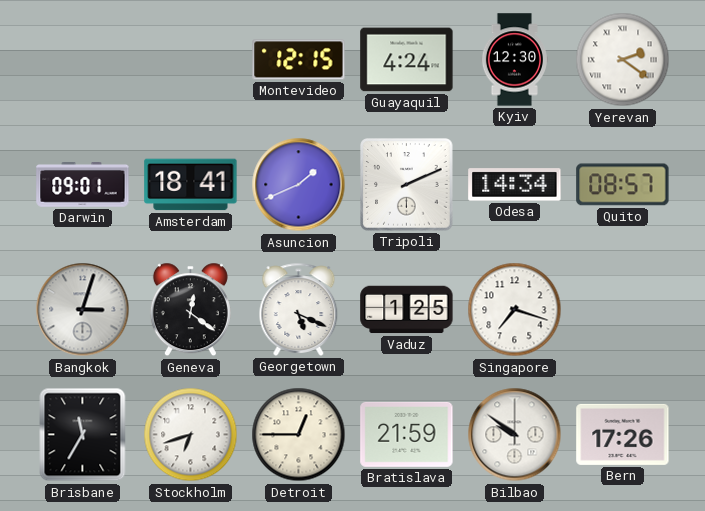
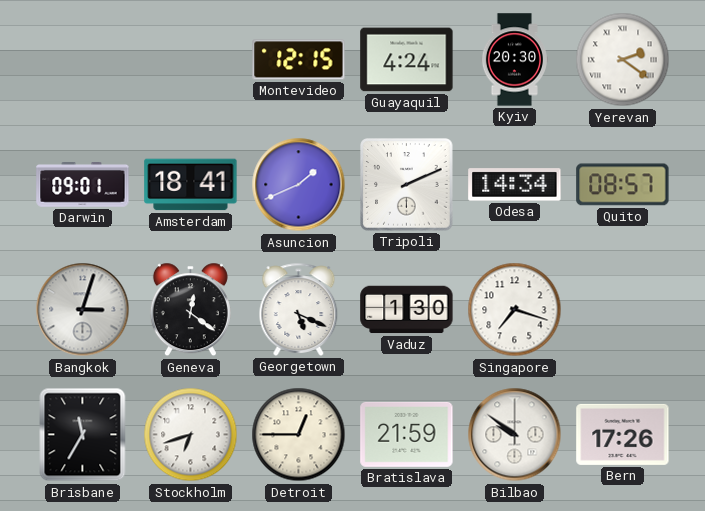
Kyiv: 12:30 -> 20:30
Vaduz: 1:25 -> 1:30
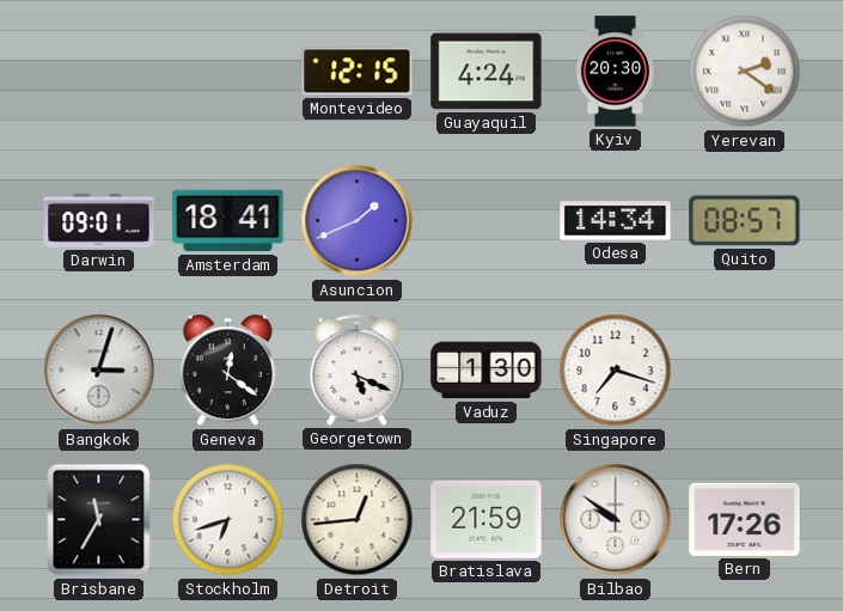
Tripoli: 2:11 -> none
Detroit: 12:45 -> 12:44
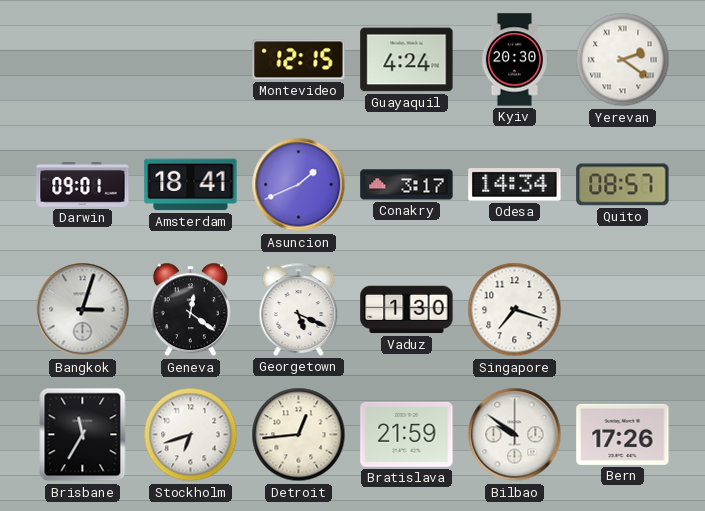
Conakry: none -> 3:17
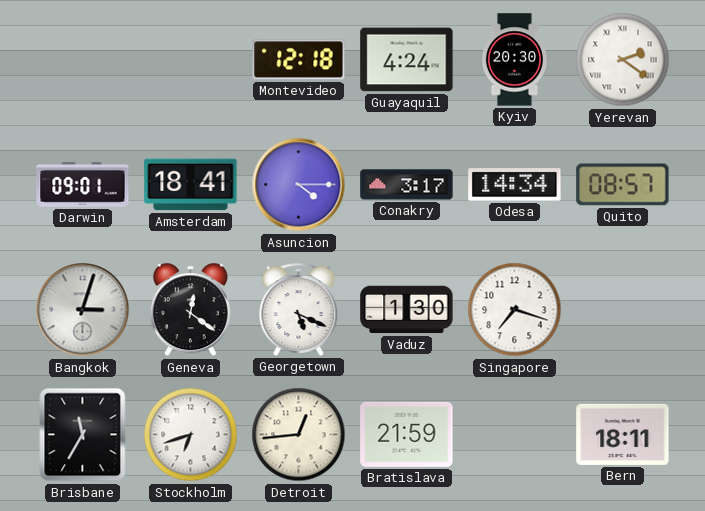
Montevideo: 12:15 -> 12:18
Asuncion: 1:41 -> 4:15
Bilbao: 9:51 -> none
Bern: 17:26 -> 18:11
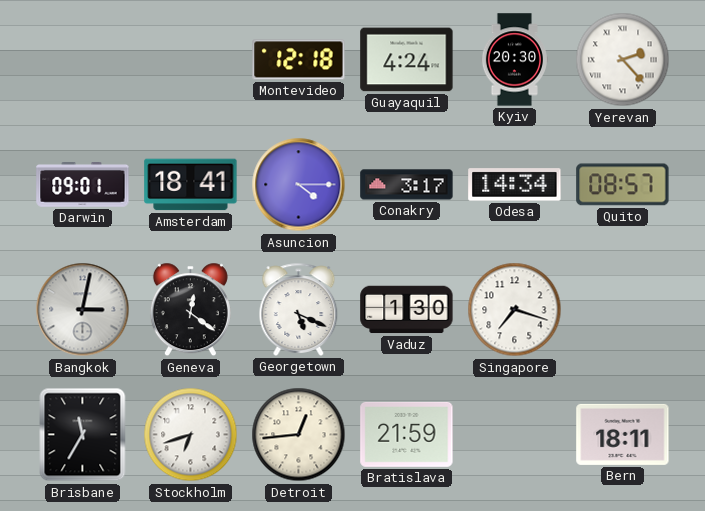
Yerevan: 2:21 -> 2:23
Bangkok: 3:03 -> 3:02
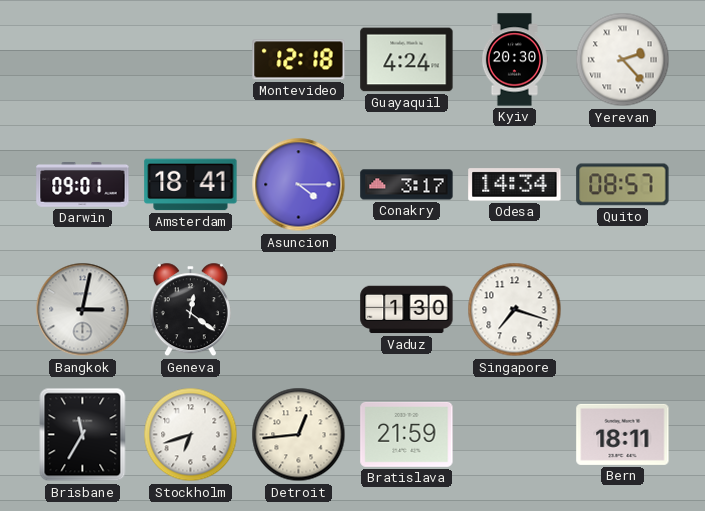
Georgetown: 5:19 -> none
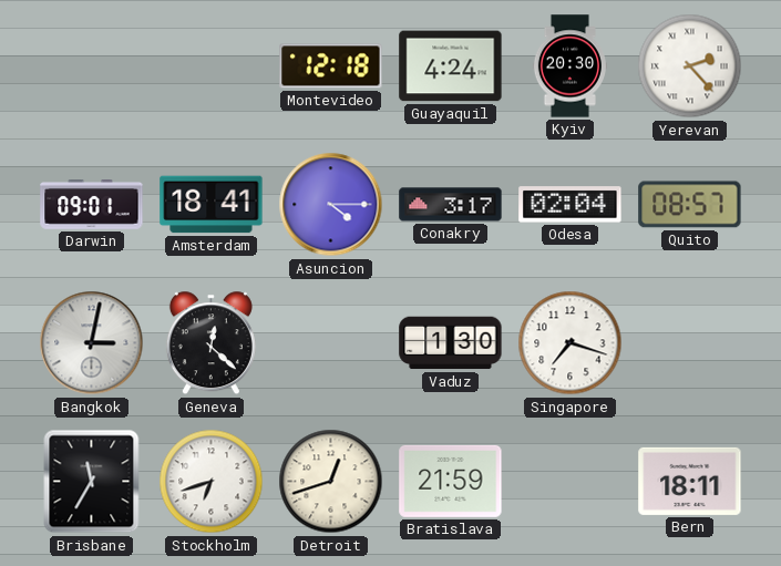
Odesa: 14:34 -> 02:04
Geneva: 12:21 -> 12:22
Detroit: 12:44 -> 12:42
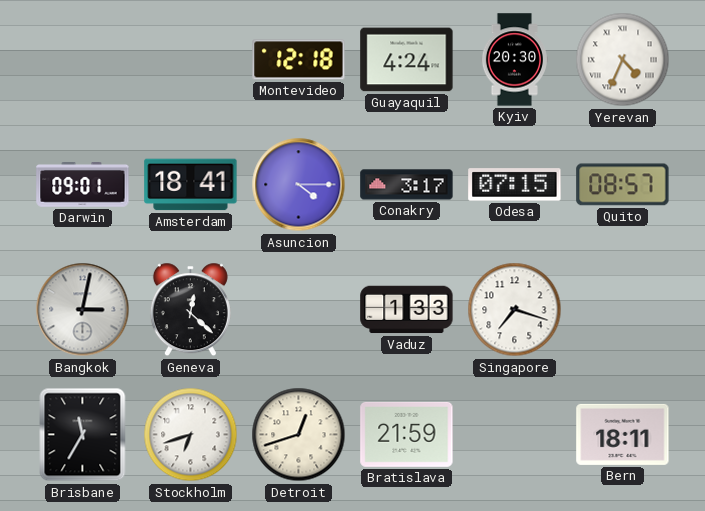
Yerevan: 2:23 -> 4:34
Odesa: 02:04 -> 07:15
Vaduz: 1:30 -> 1:33
